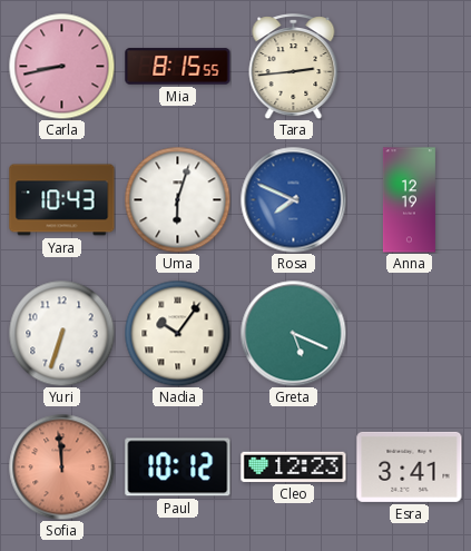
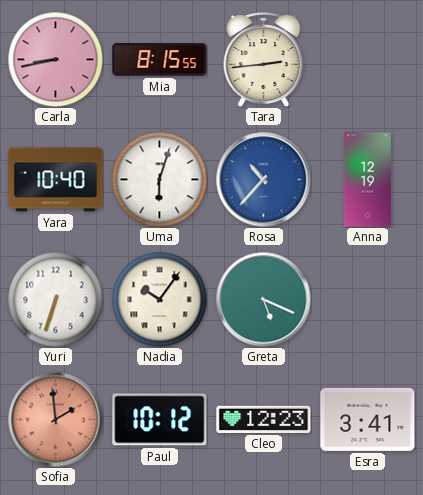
Yara: 10:43 -> 10:40
Rosa: 7:49 -> 10:37
Sofia: 11:59 -> 1:59
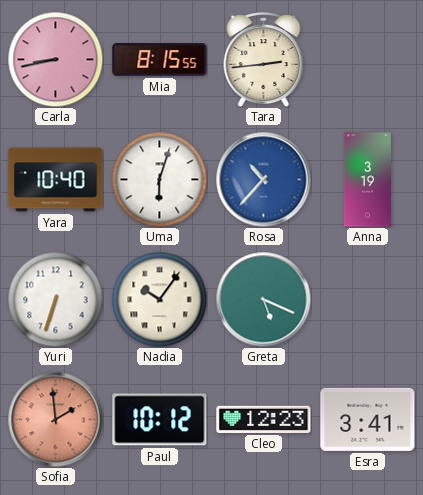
Anna: 12:19 -> 3:19
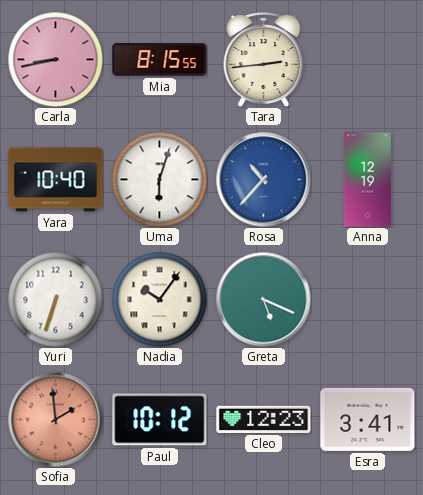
Anna: 3:19 -> 12:19
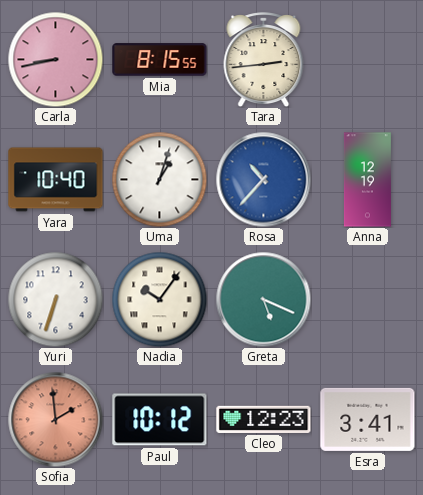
Uma: 6:03 -> 1:03
